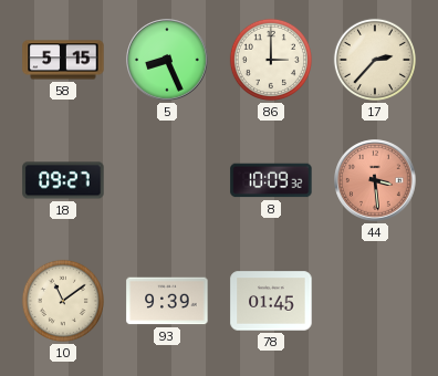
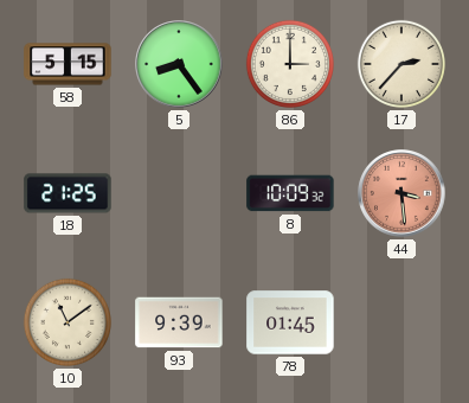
5: 8:26 -> 8:24
18: 09:27 -> 21:25
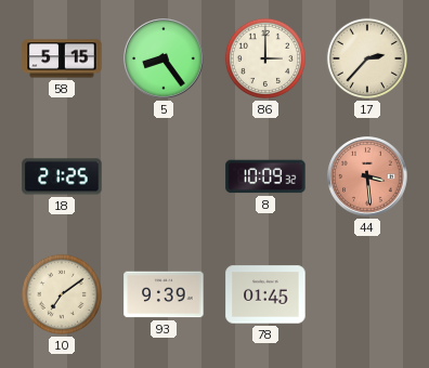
10: 11:09 -> 7:09
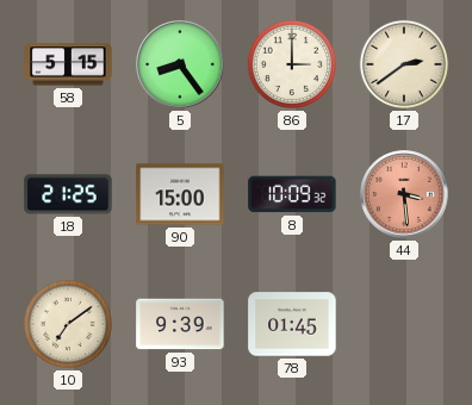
17: 2:37 -> 2:39
90: none -> 15:00
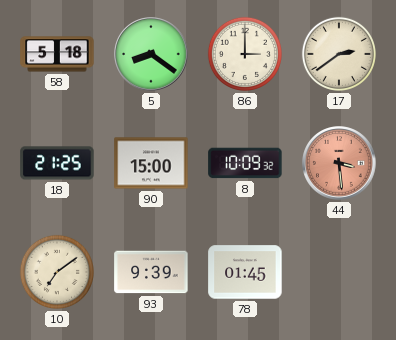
58: 5:15 -> 5:18
5: 8:24 -> 8:21
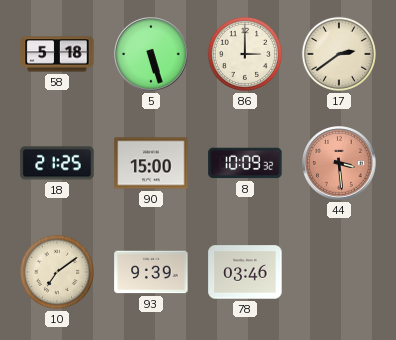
5: 8:21 -> 5:27
78: 01:45 -> 03:46
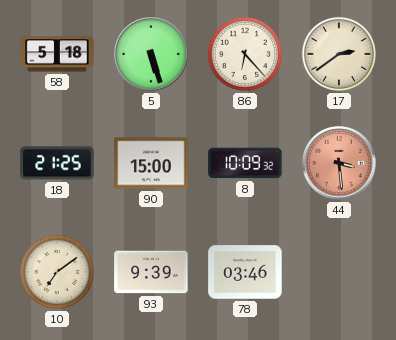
86: 3:00 -> 6:23
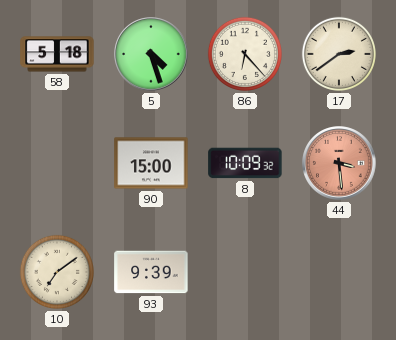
5: 5:27 -> 4:27
18: 21:25 -> none
78: 03:46 -> none
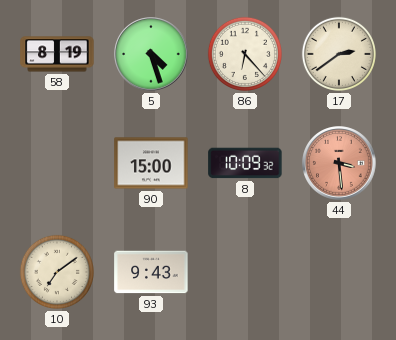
58: 5:18 -> 8:19
93: 9:39 -> 9:43
